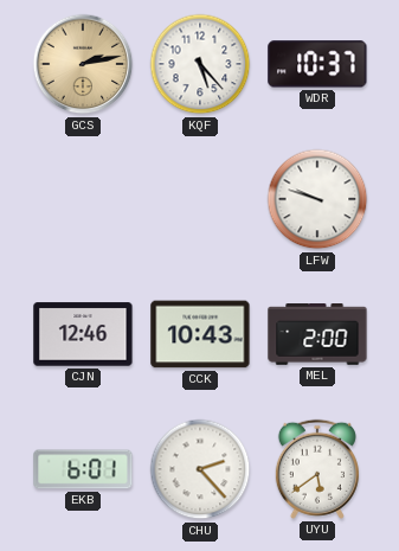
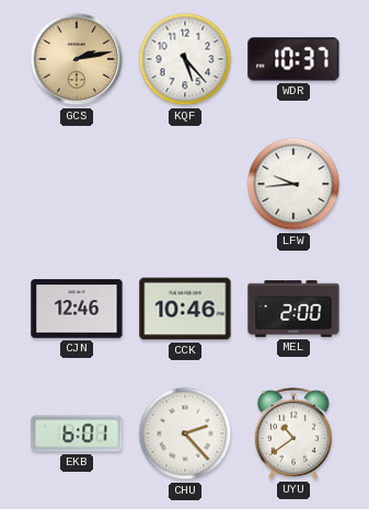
LFW: 9:48 -> 9:44
CCK: 10:43 -> 10:46
UYU: 5:39 -> 10:39
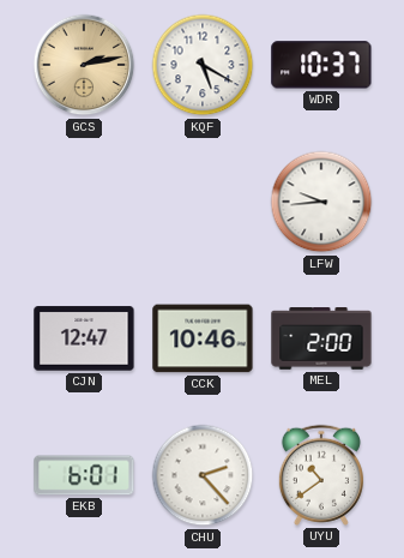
KQF: 5:23 -> 5:20
CJN: 12:46 -> 12:47
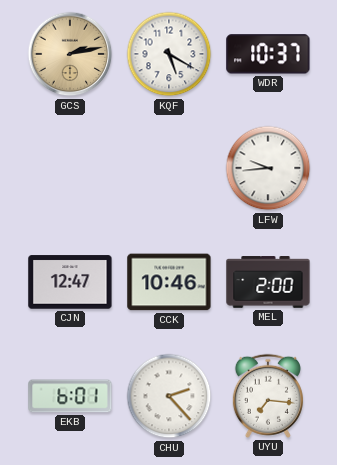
UYU: 10:39 -> 7:16
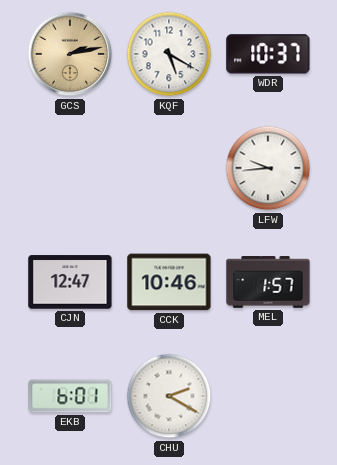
MEL: 2:00 -> 1:57
CHU: 2:23 -> 2:20
UYU: 7:16 -> none
